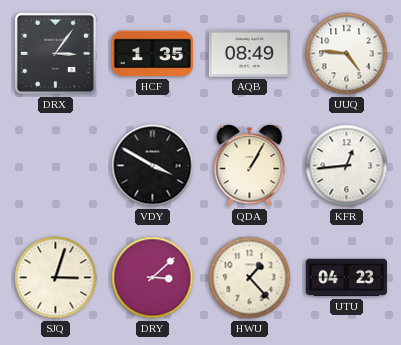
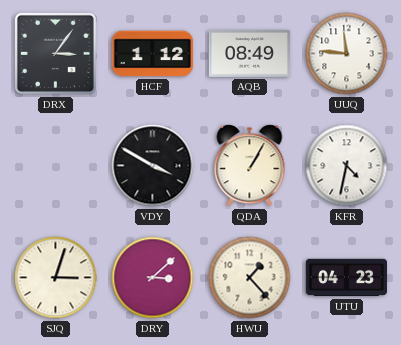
HCF: 1:35 -> 1:12
UUQ: 4:46 -> 11:46
KFR: 12:44 -> 4:32
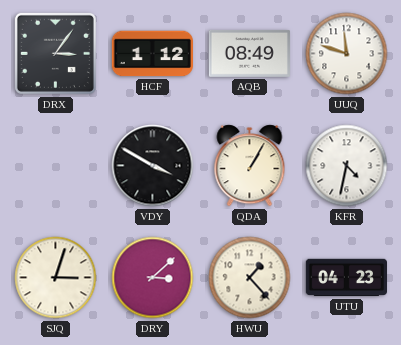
UUQ: 11:46 -> 11:48
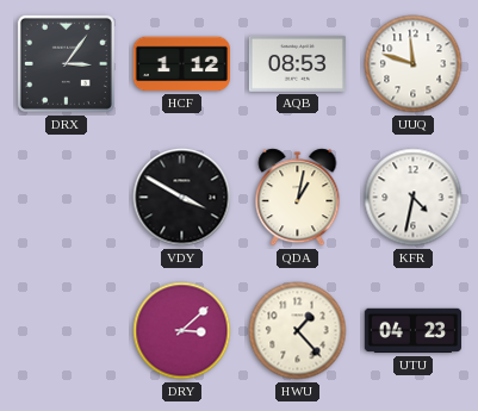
AQB: 08:49 -> 08:53
QDA: 1:05 -> 1:02
SJQ: 3:03 -> none
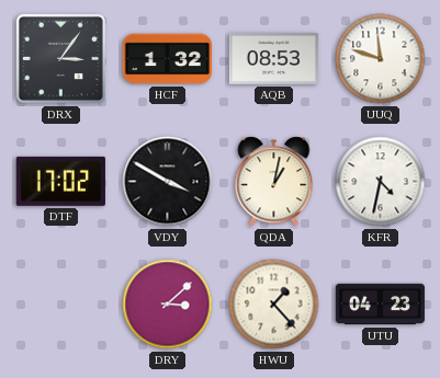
HCF: 1:12 -> 1:32
DTF: none -> 17:02
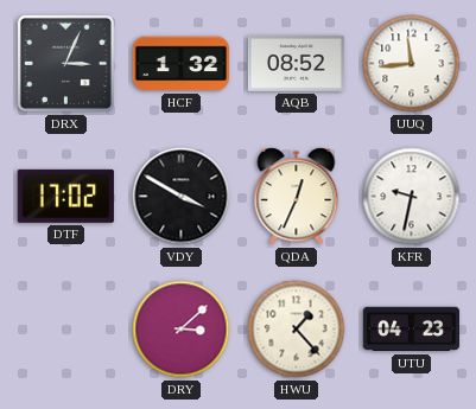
DRX: 3:06 -> 3:04
AQB: 08:53 -> 08:52
UUQ: 11:48 -> 11:44
QDA: 1:02 -> 12:34
KFR: 4:32 -> 9:32
